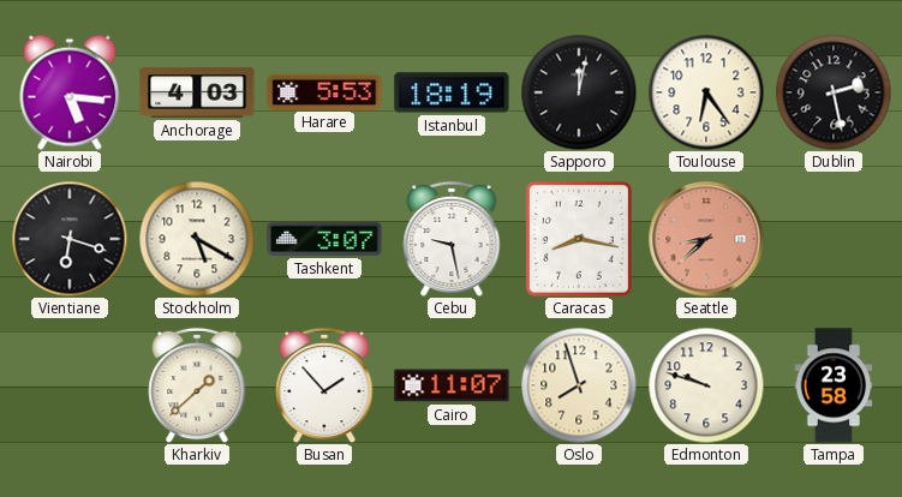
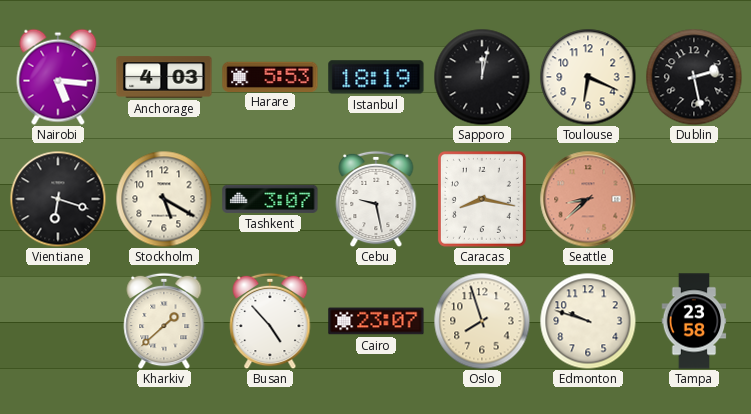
Toulouse: 6:24 -> 6:19
Busan: 1:53 -> 4:53
Cairo: 11:07 -> 23:07
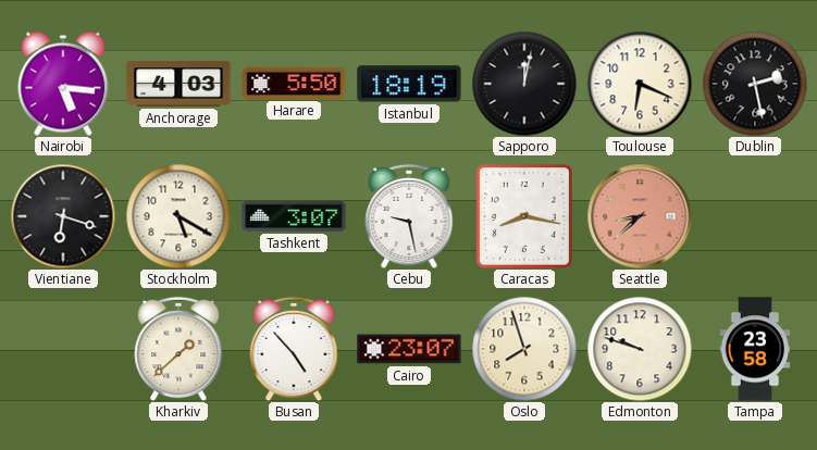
Harare: 5:53 -> 5:50
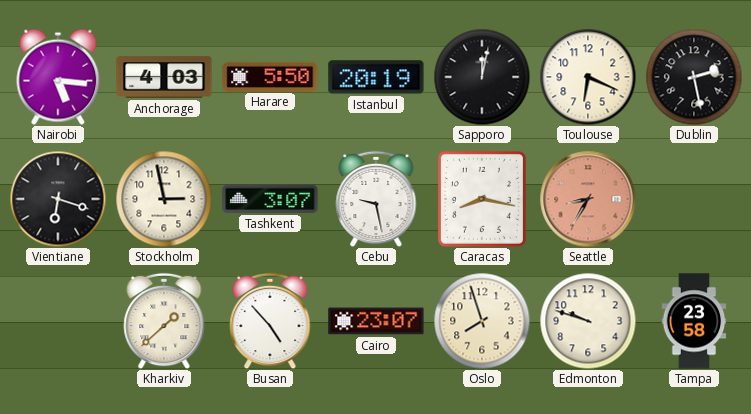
Istanbul: 18:19 -> 20:19
Stockholm: 5:20 -> 2:58
Seattle: 8:38 -> 8:35
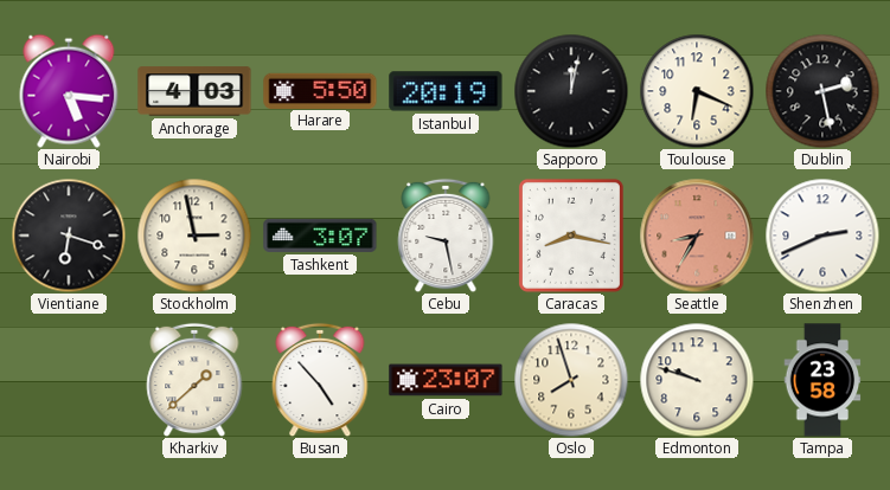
Shenzhen: none -> 2:41
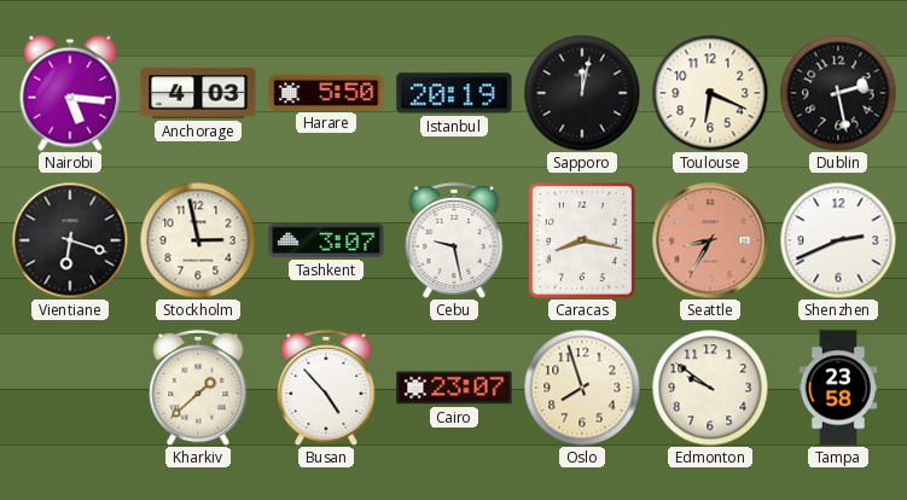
Edmonton: 9:48 -> 9:51
